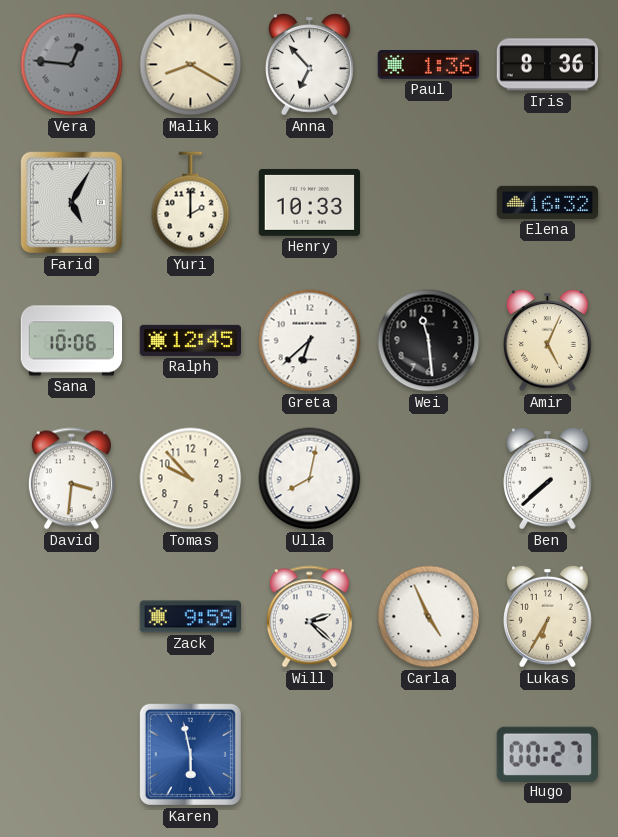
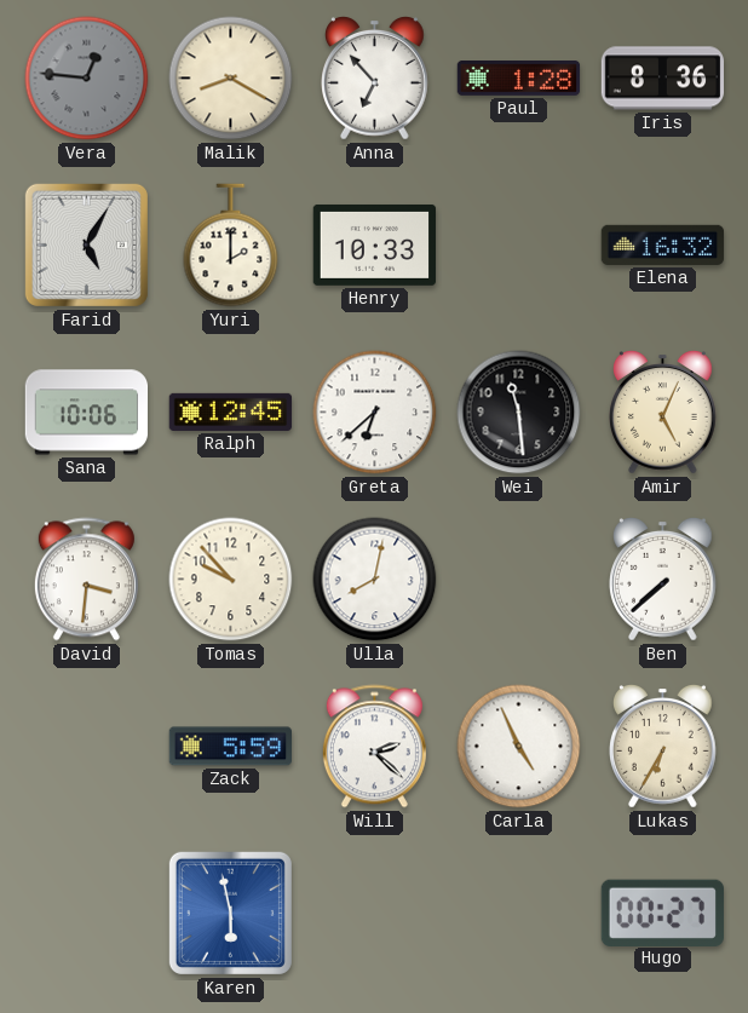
Paul: 1:36 -> 1:28
Zack: 9:59 -> 5:59
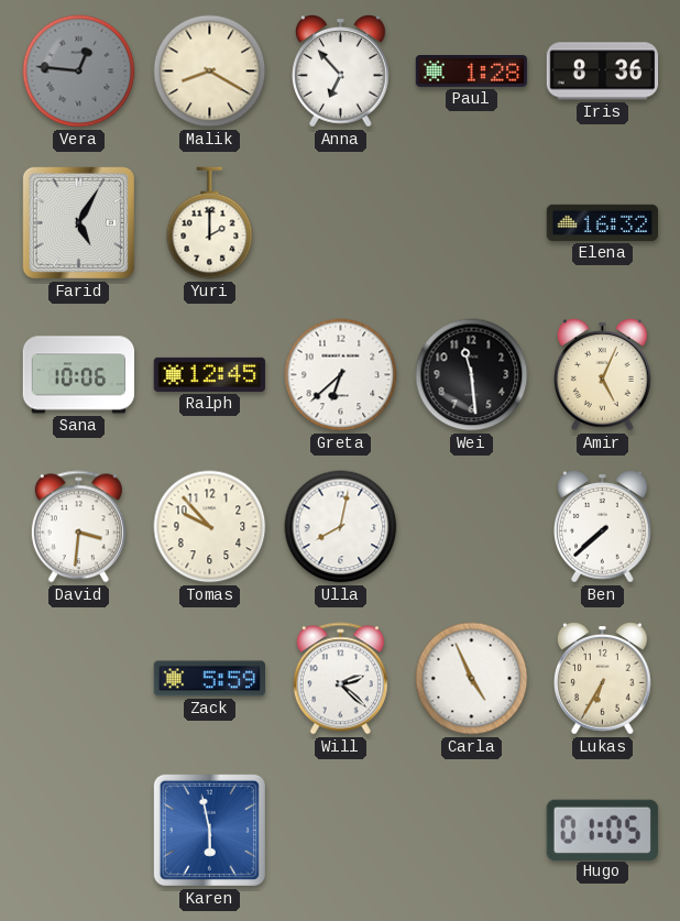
Henry: 10:33 -> none
Hugo: 00:27 -> 01:05
